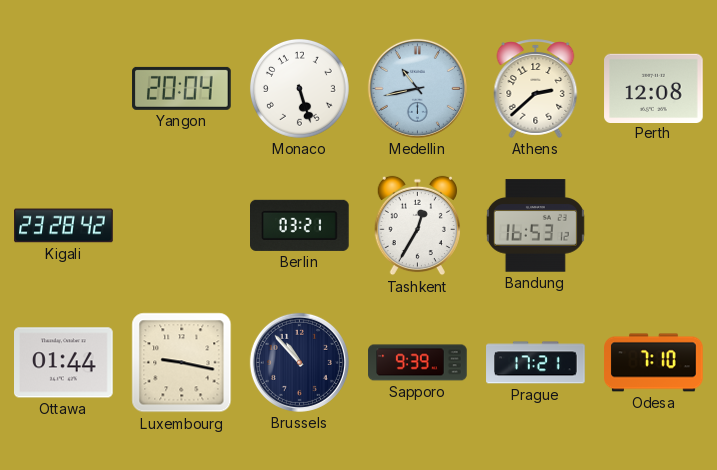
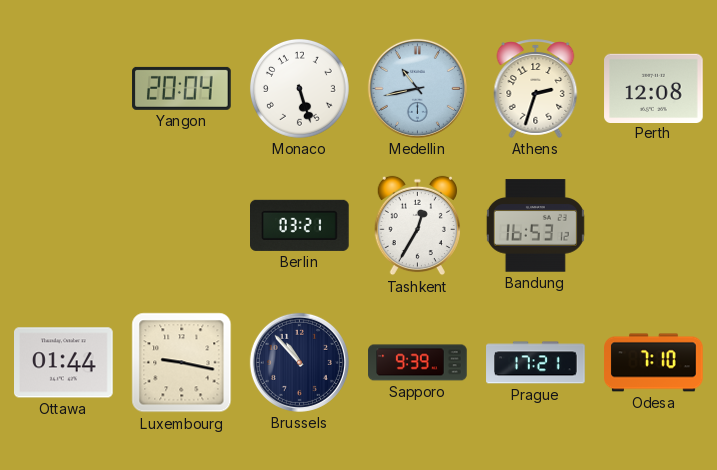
Athens: 2:38 -> 2:33
Kigali: 23:28 -> none
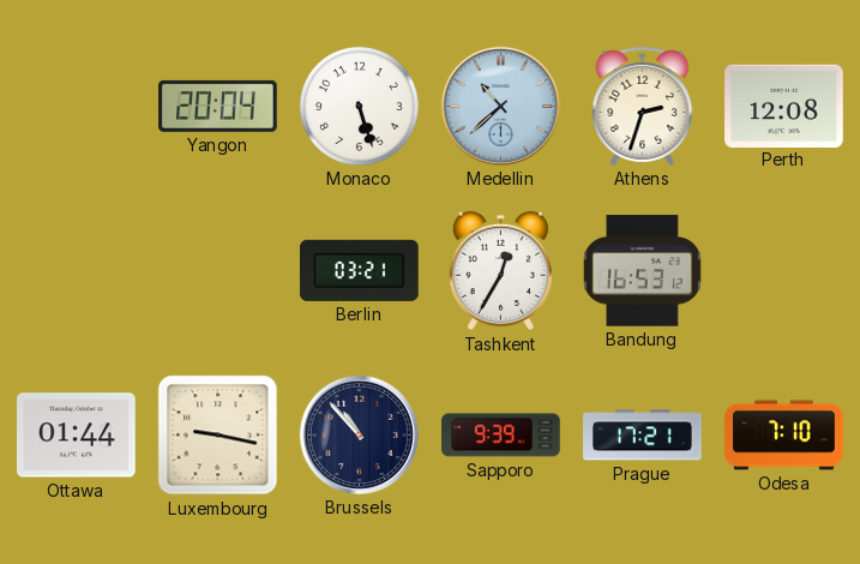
Medellin: 10:43 -> 10:38
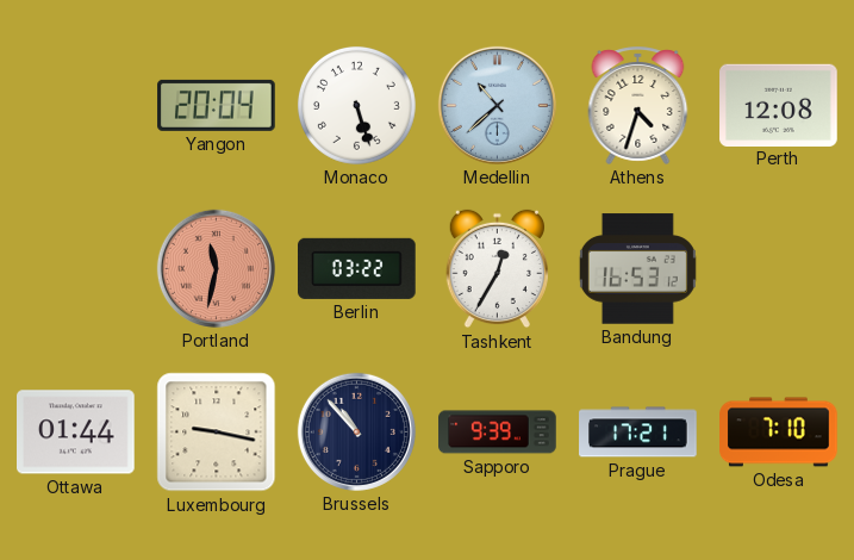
Athens: 2:33 -> 4:33
Portland: none -> 11:32
Berlin: 03:21 -> 03:22
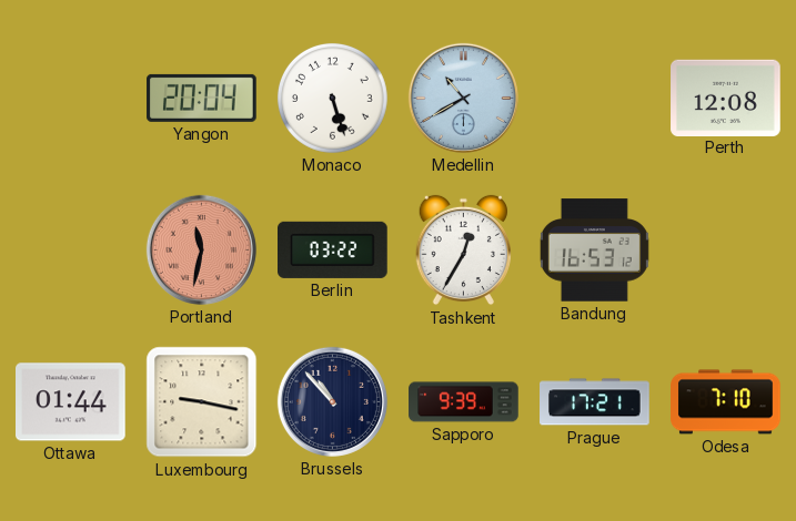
Medellin: 10:38 -> 10:40
Athens: 4:33 -> none
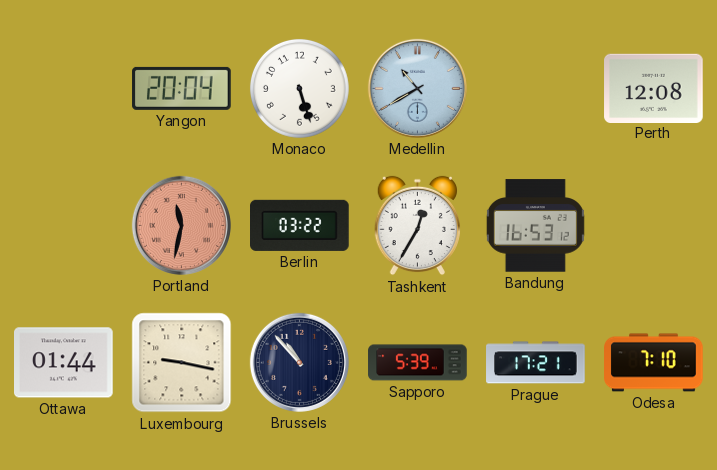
Sapporo: 9:39 -> 5:39
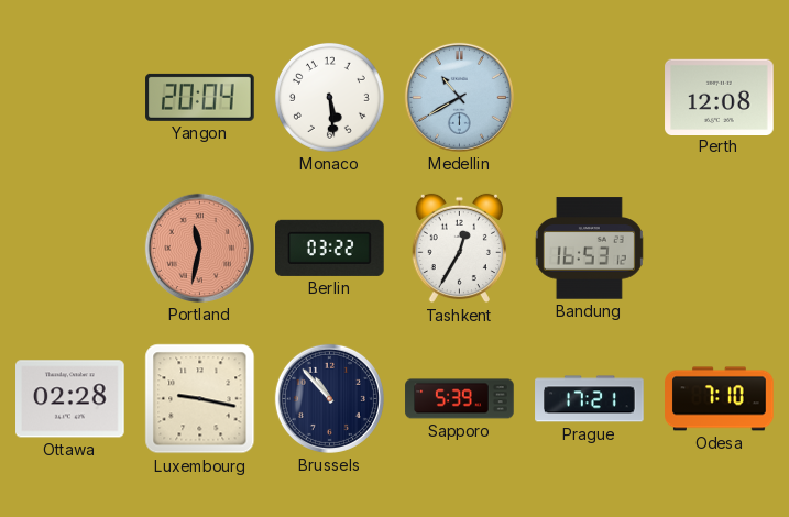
Monaco: 5:27 -> 5:29
Ottawa: 01:44 -> 02:28
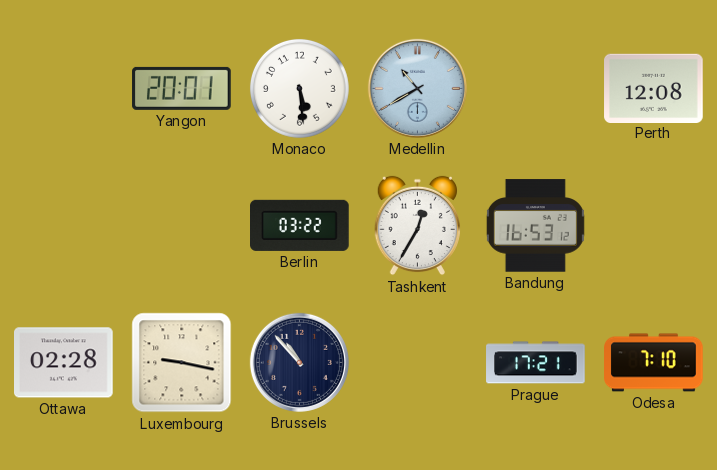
Yangon: 20:04 -> 20:01
Portland: 11:32 -> none
Sapporo: 5:39 -> none
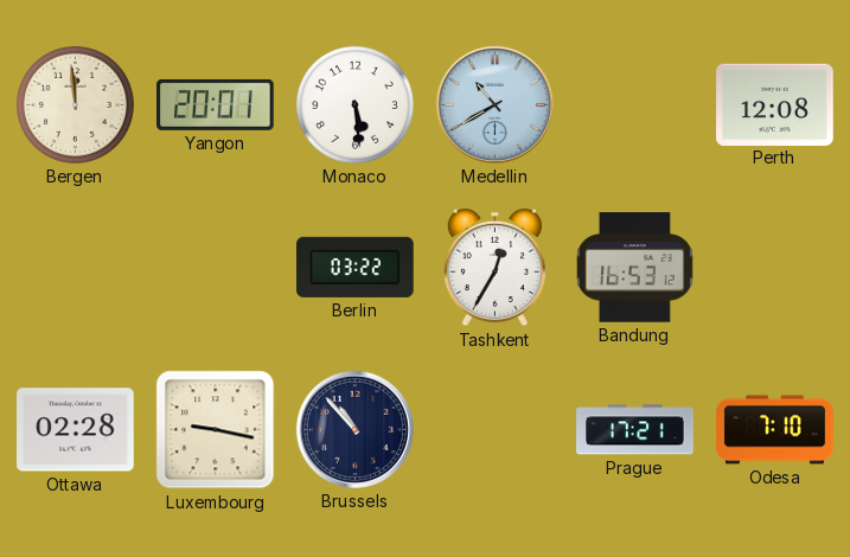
Bergen: none -> 11:59
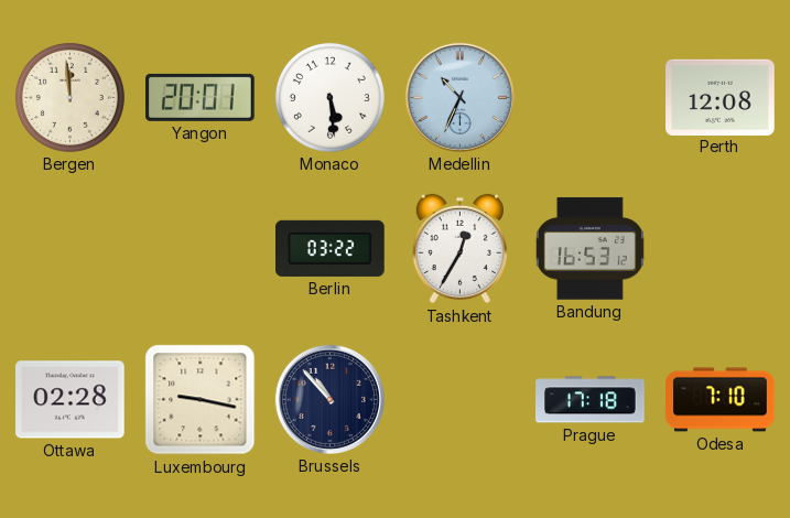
Medellin: 10:40 -> 10:34
Prague: 17:21 -> 17:18
